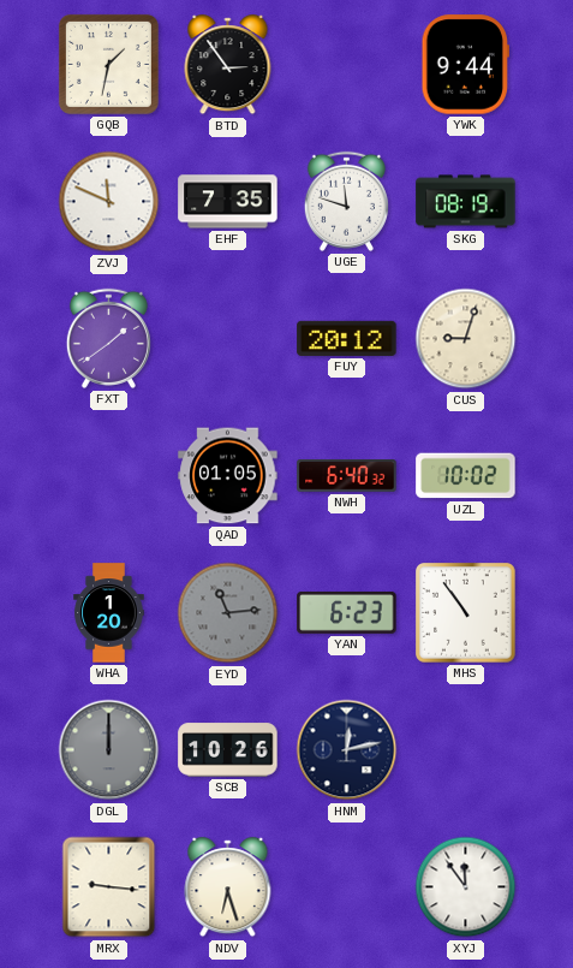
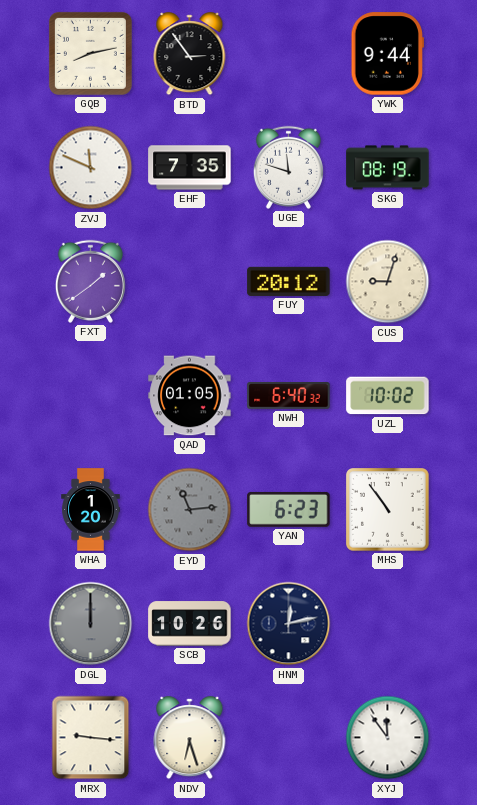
GQB: 1:32 -> 8:13
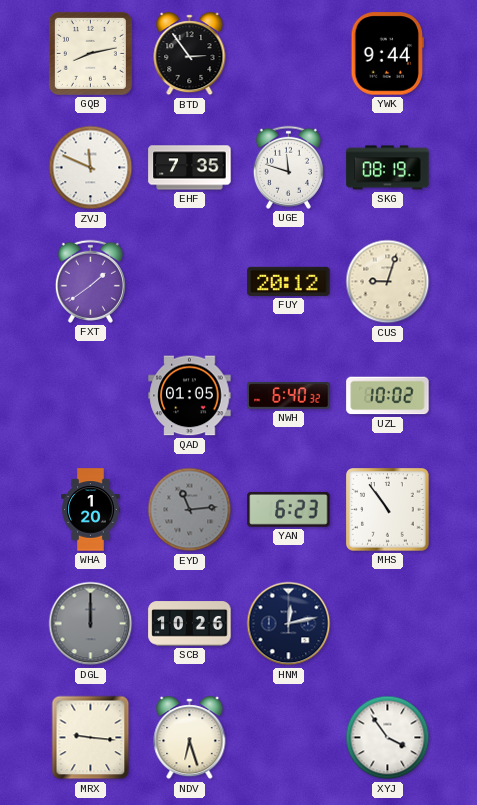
XYJ: 11:54 -> 3:54
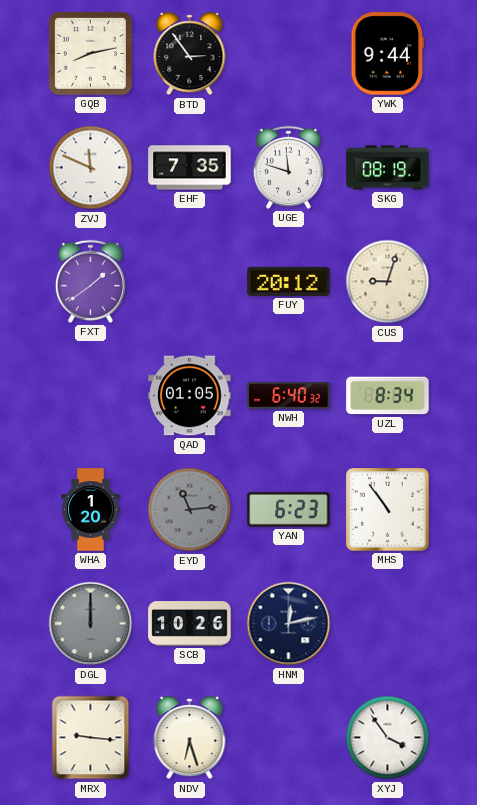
UZL: 10:02 -> 8:34
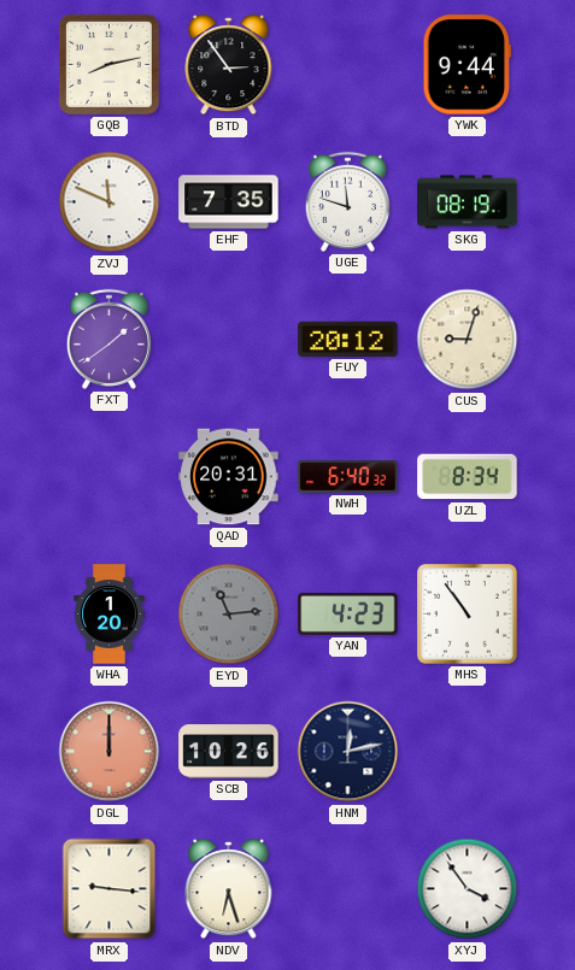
QAD: 01:05 -> 20:31
YAN: 6:23 -> 4:23
DGL dial: grey -> salmon
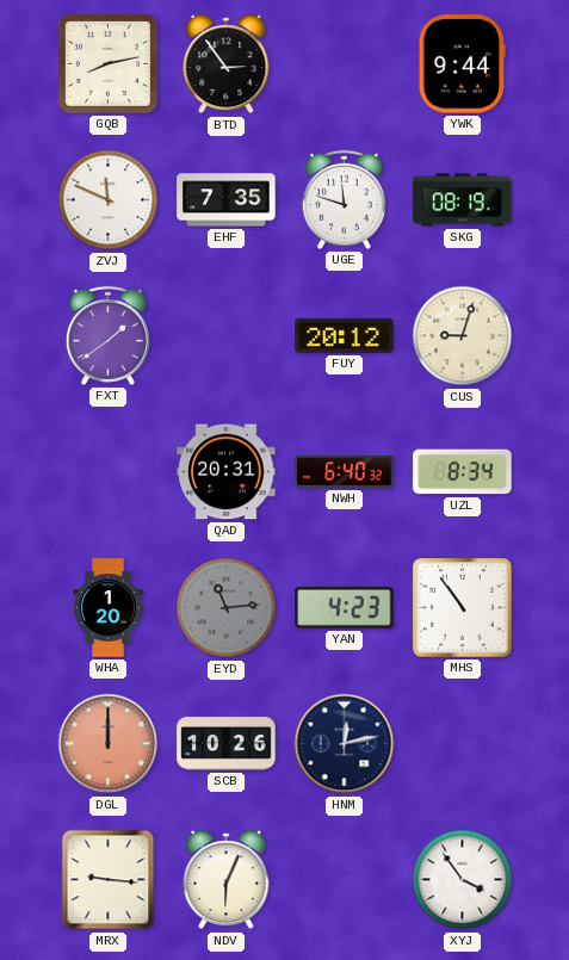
NDV: 6:27 -> 6:04
